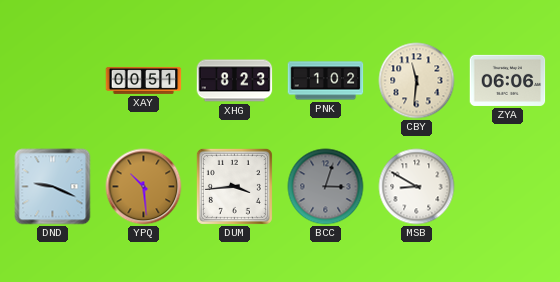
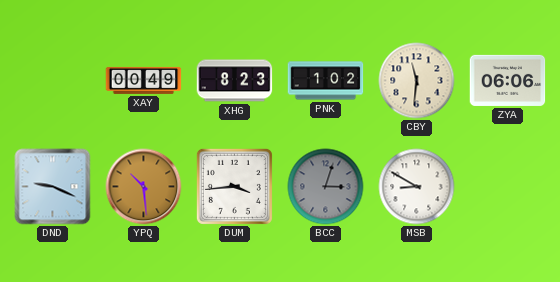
XAY: 00:51 -> 00:49
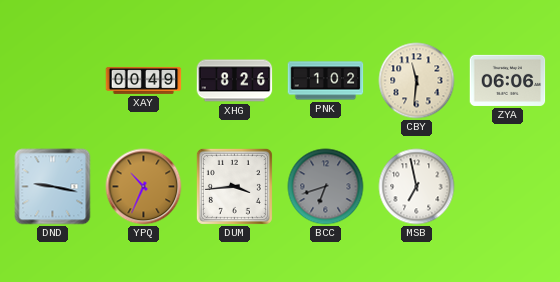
XHG: 8:23 -> 8:26
DND: 9:19 -> 9:17
YPQ: 10:29 -> 10:34
BCC: 3:03 -> 6:42
MSB: 8:50 -> 6:58
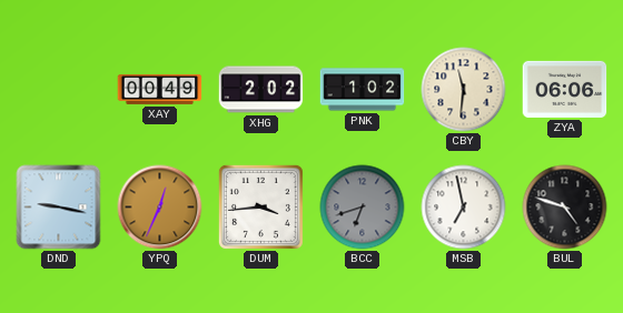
XHG: 8:26 -> 2:02
YPQ: 10:34 -> 12:34
BUL: none -> 4:48
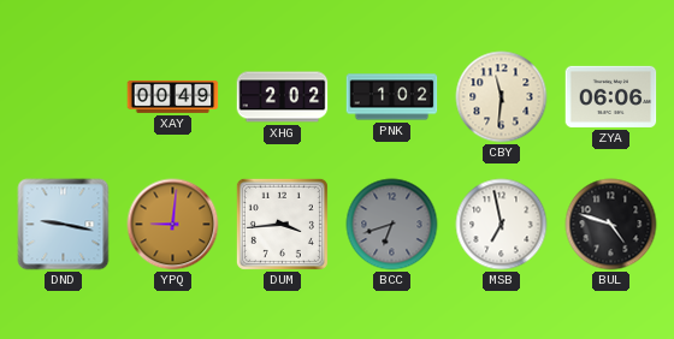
YPQ: 12:34 -> 9:01
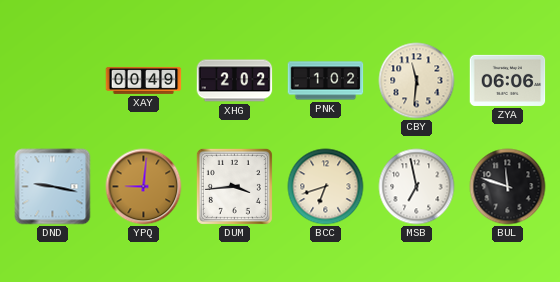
BCC dial: grey -> cream
BUL: 4:48 -> 11:48
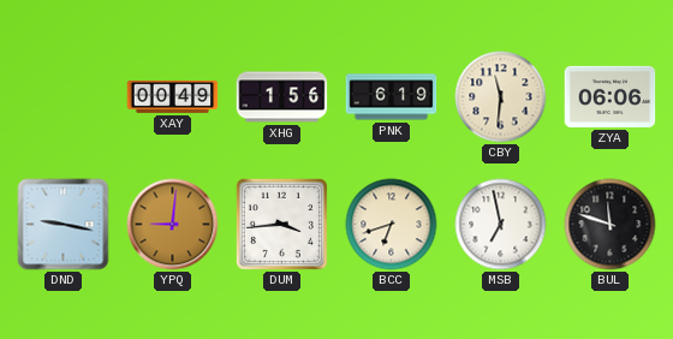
XHG: 2:02 -> 1:56
PNK: 1:02 -> 6:19
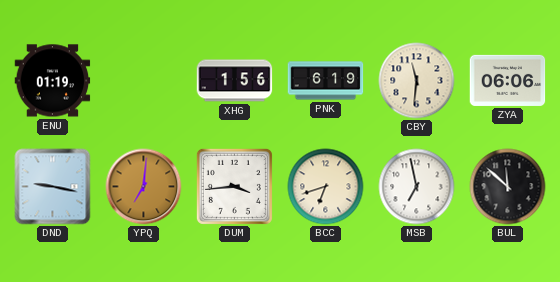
ENU: none -> 01:19
XAY: 00:49 -> none
YPQ: 9:01 -> 7:01
BUL: 11:48 -> 11:52
